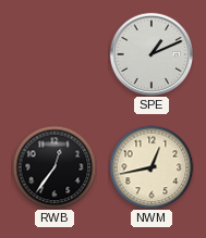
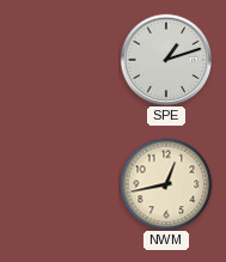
SPE: 1:11 -> 1:12
RWB: 12:36 -> none
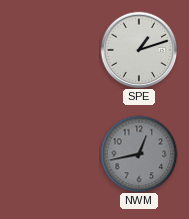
NWM dial: cream -> grey
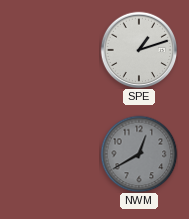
NWM: 12:43 -> 12:40
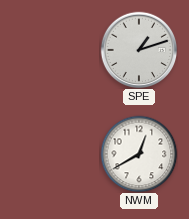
NWM dial: grey -> white
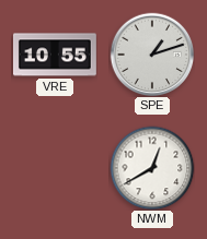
VRE: none -> 10:55
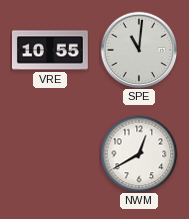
SPE: 1:12 -> 11:01
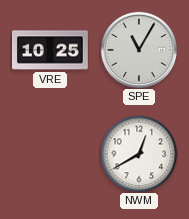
VRE: 10:55 -> 10:25
SPE: 11:01 -> 11:05
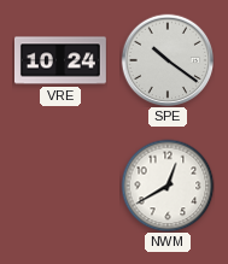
VRE: 10:25 -> 10:24
SPE: 11:05 -> 10:21
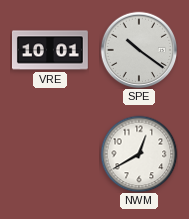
VRE: 10:24 -> 10:01
